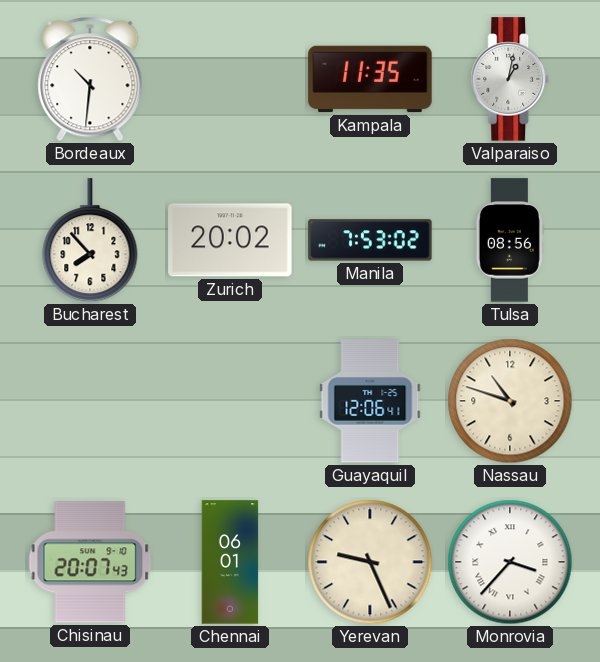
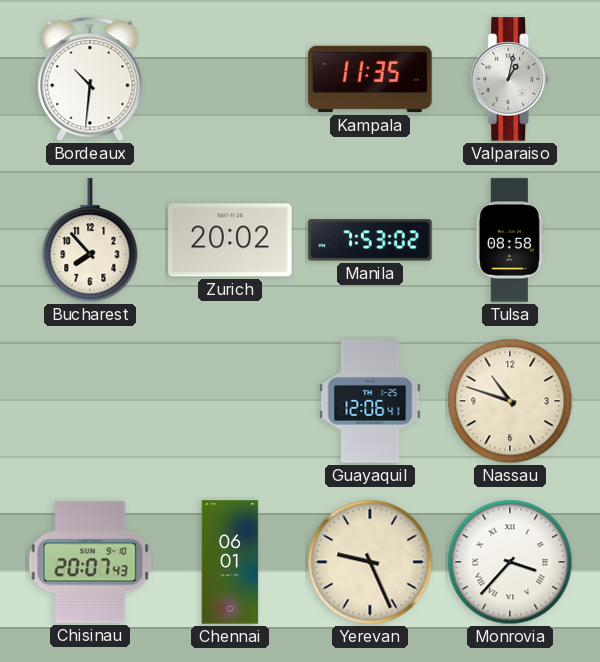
Tulsa: 08:56 -> 08:58
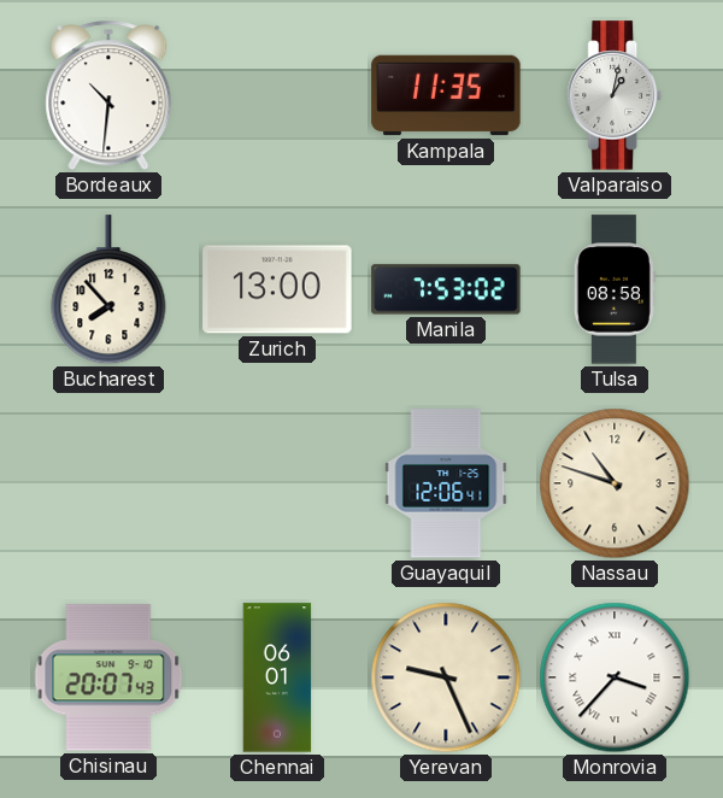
Zurich: 20:02 -> 13:00
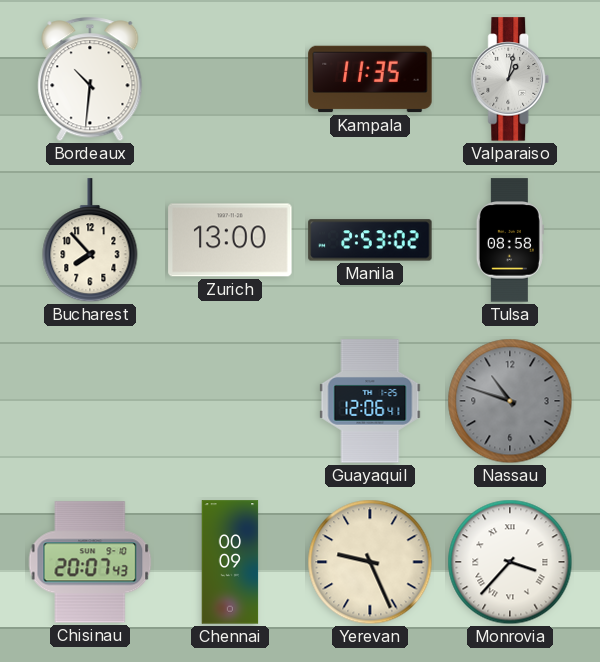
Manila: 7:53 -> 2:53
Nassau dial: cream -> grey
Chennai: 06:01 -> 00:09
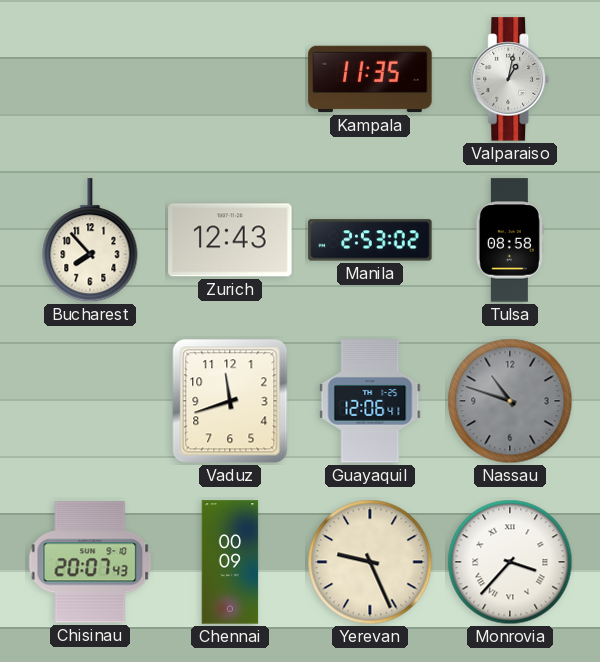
Bordeaux: 10:31 -> none
Zurich: 13:00 -> 12:43
Vaduz: none -> 11:42
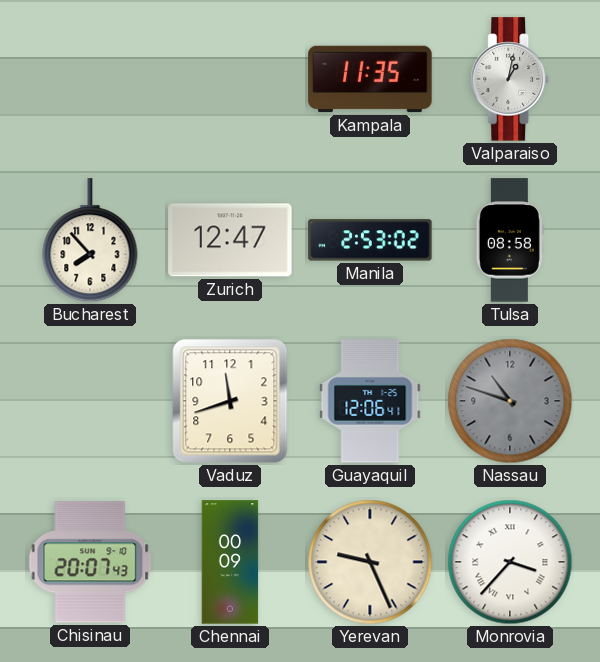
Zurich: 12:43 -> 12:47
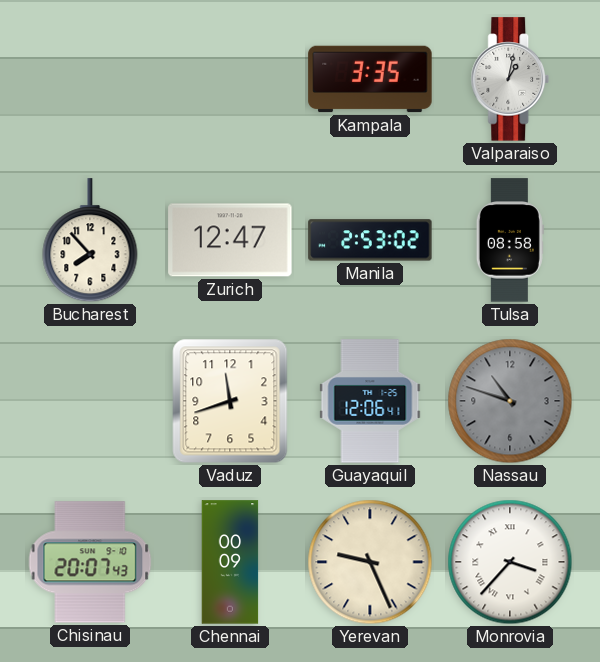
Kampala: 11:35 -> 3:35
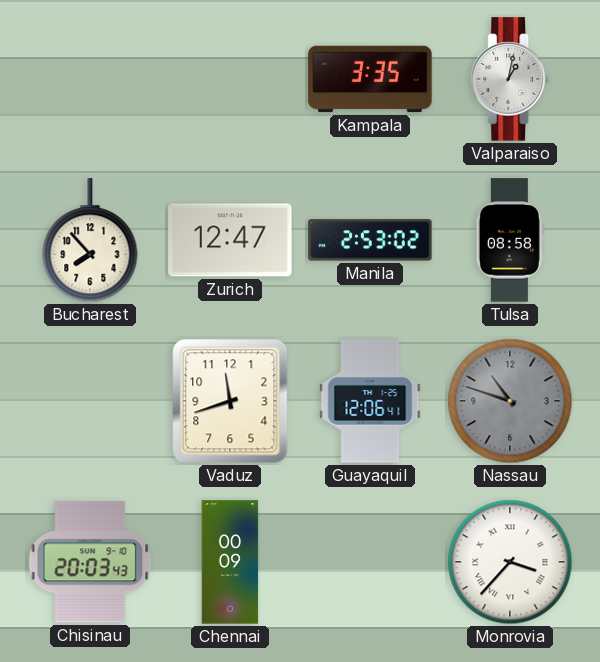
Chisinau: 20:07 -> 20:03
Yerevan: 9:26 -> none
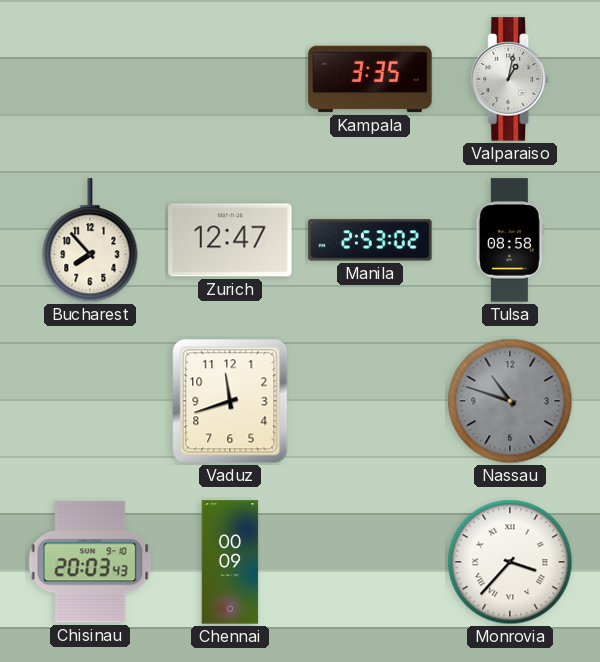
Guayaquil: 12:06 -> none
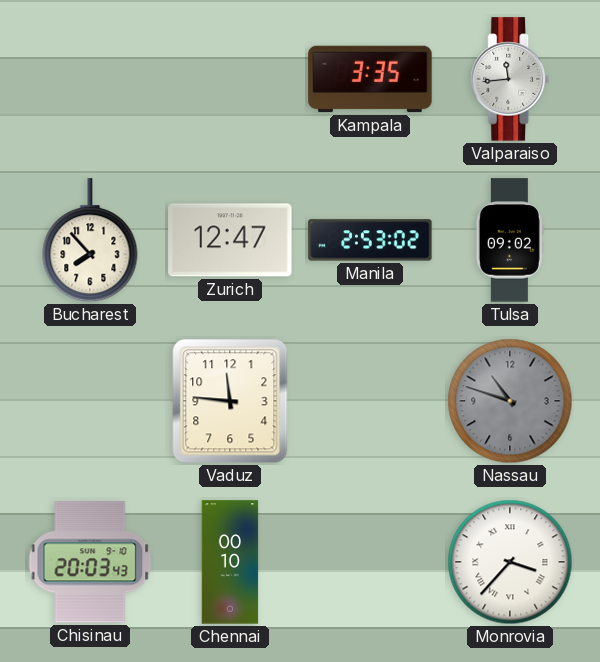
Valparaiso: 1:02 -> 11:44
Tulsa: 08:58 -> 09:02
Vaduz: 11:42 -> 11:46
Chennai: 00:09 -> 00:10
